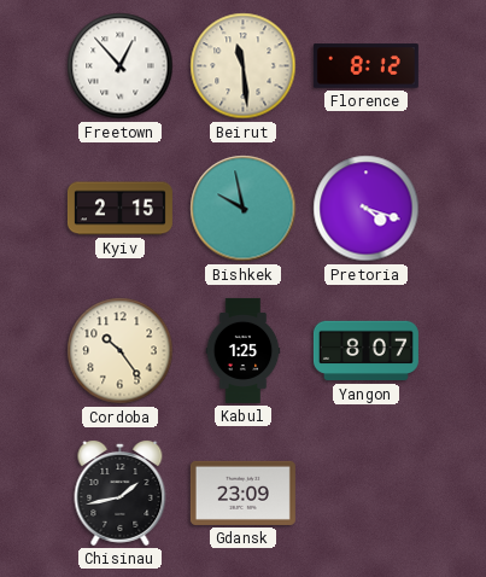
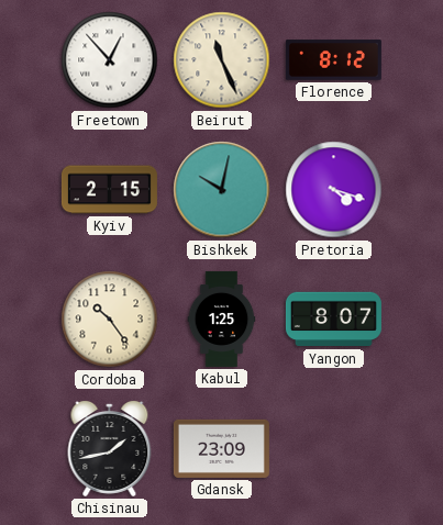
Beirut: 11:29 -> 11:26
Bishkek: 9:58 -> 10:02
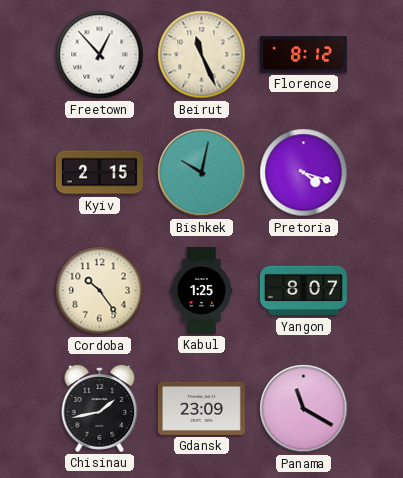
Panama: none -> 11:20
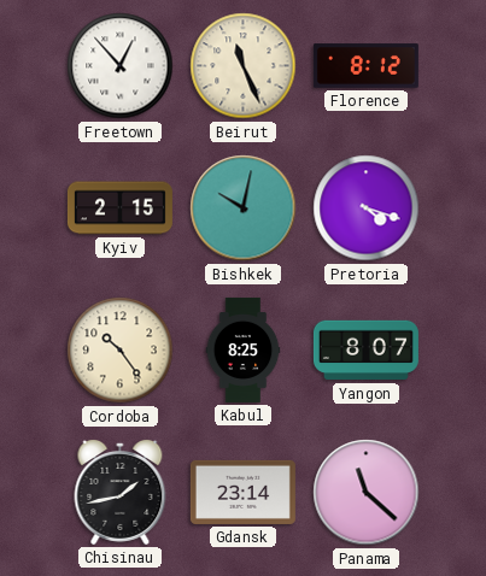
Kabul: 1:25 -> 8:25
Gdansk: 23:09 -> 23:14
Panama: 11:20 -> 11:22
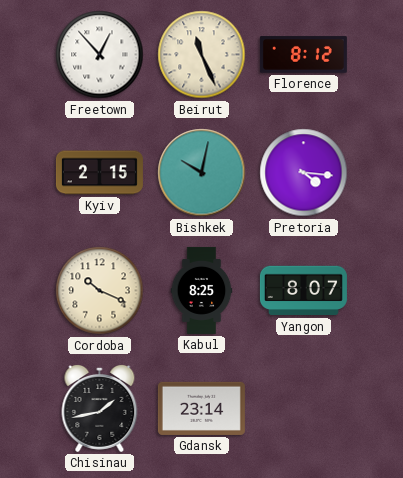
Pretoria: 4:18 -> 4:16
Cordoba: 10:24 -> 10:19
Panama: 11:22 -> none
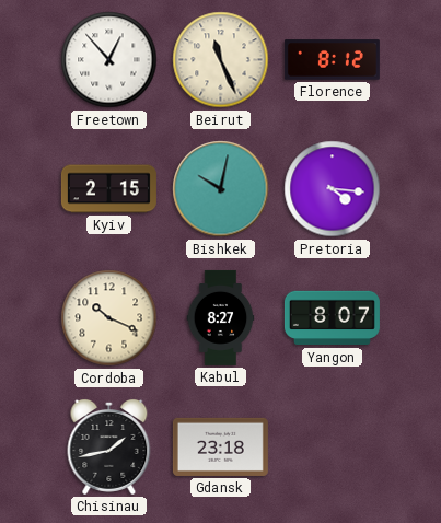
Kabul: 8:25 -> 8:27
Gdansk: 23:14 -> 23:18
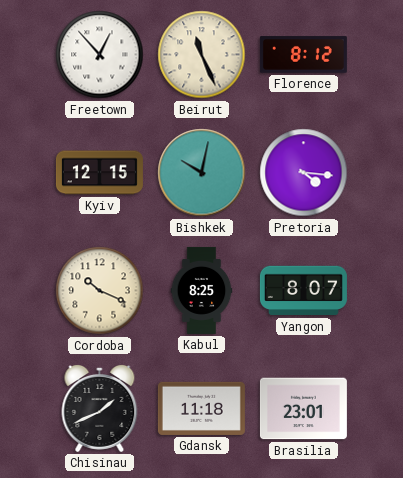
Kyiv: 2:15 -> 12:15
Kabul: 8:27 -> 8:25
Chisinau: 1:43 -> 1:41
Gdansk: 23:18 -> 11:18
Brasilia: none -> 23:01
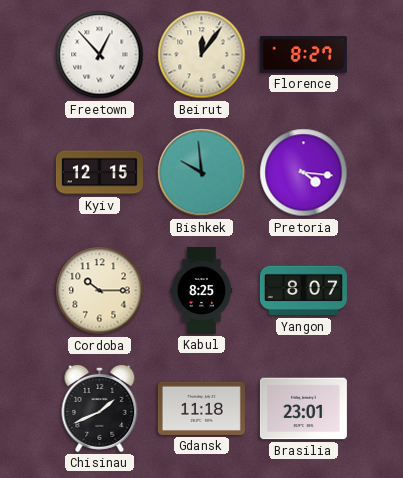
Beirut: 11:26 -> 12:06
Florence: 8:12 -> 8:27
Bishkek: 10:02 -> 9:59
Cordoba: 10:19 -> 10:15
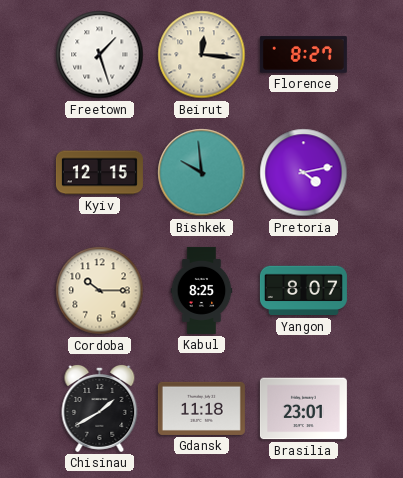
Freetown: 12:53 -> 1:27
Beirut: 12:06 -> 12:16
Pretoria: 4:16 -> 4:13
Chisinau: 1:41 -> 1:40
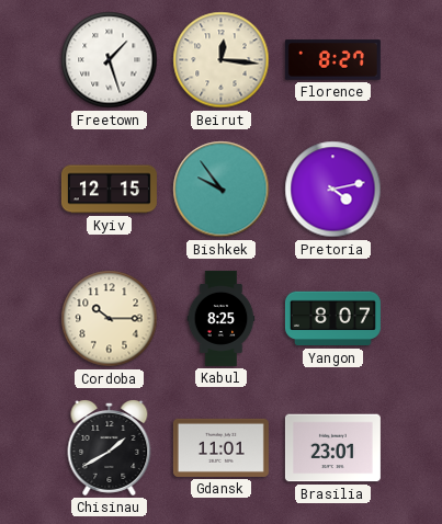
Bishkek: 9:59 -> 9:54
Gdansk: 11:18 -> 11:01
